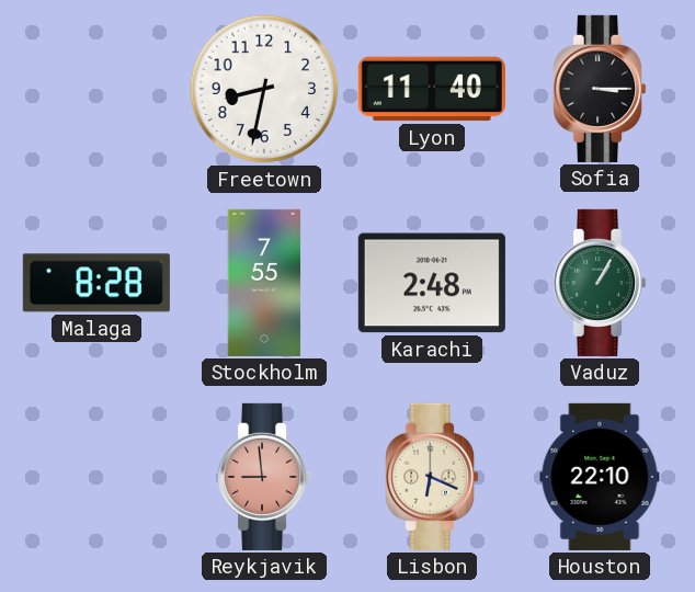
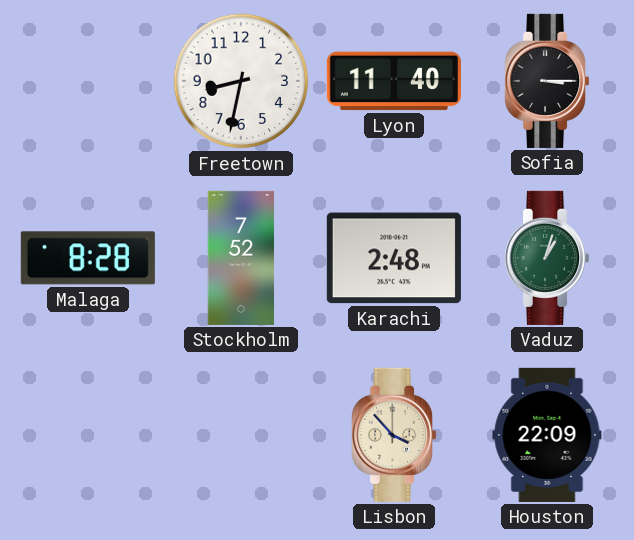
Stockholm: 7:55 -> 7:52
Vaduz: 1:05 -> 1:03
Reykjavik: 8:59 -> none
Lisbon: 6:19 -> 3:53
Houston: 22:10 -> 22:09
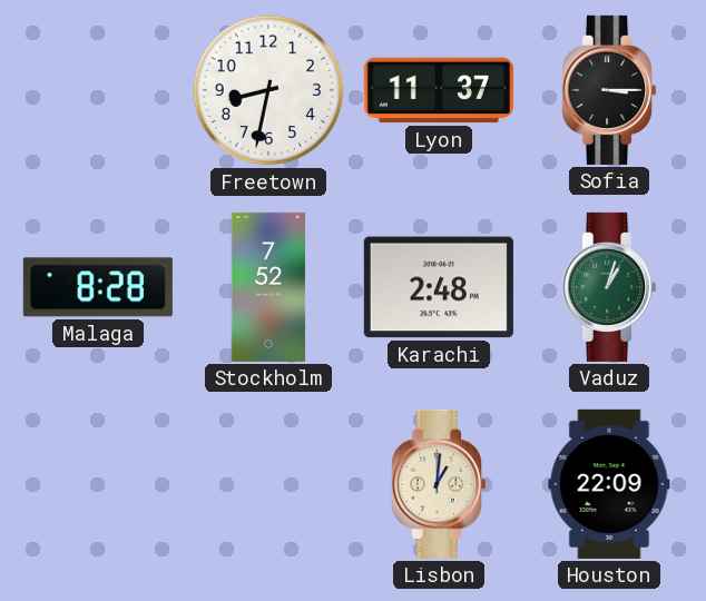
Lyon: 11:40 -> 11:37
Lisbon: 3:53 -> 1:01
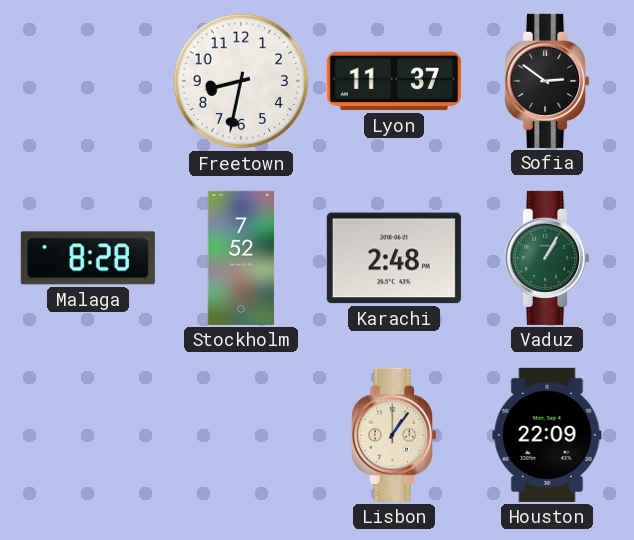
Sofia: 3:15 -> 2:51
Vaduz: 1:03 -> 1:05
Lisbon: 1:01 -> 1:06
